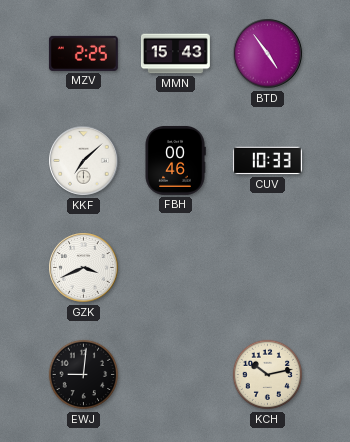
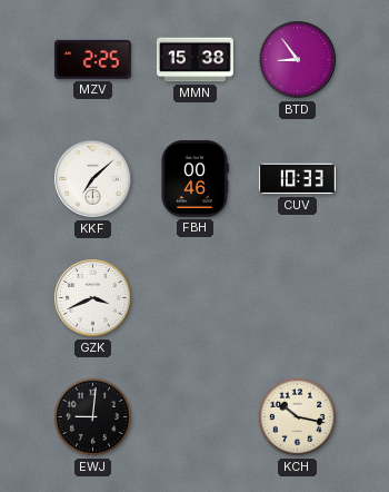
MMN: 15:43 -> 15:38
BTD: 4:54 -> 8:54
KCH: 10:13 -> 10:17
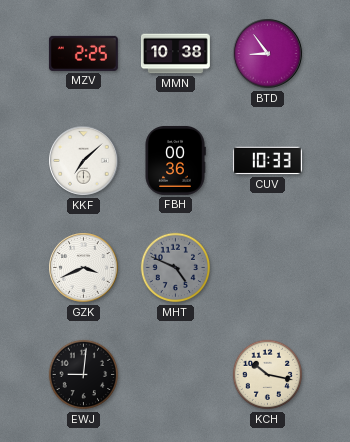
MMN: 15:38 -> 10:38
FBH: 00:46 -> 00:36
MHT: none -> 4:49
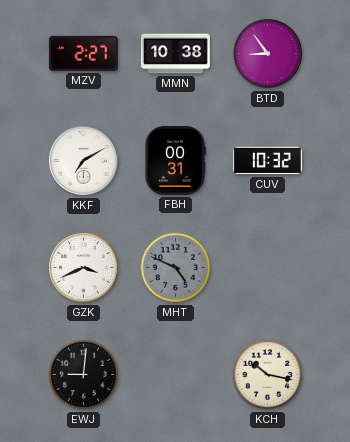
MZV: 2:25 -> 2:27
KKF: 7:08 -> 7:10
FBH: 00:36 -> 00:31
CUV: 10:33 -> 10:32
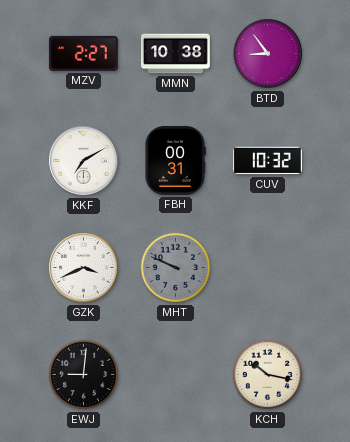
MHT: 4:49 -> 9:49
